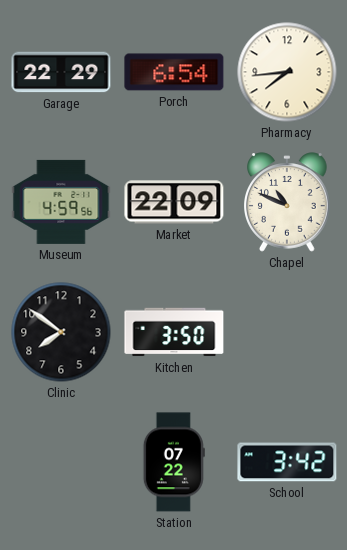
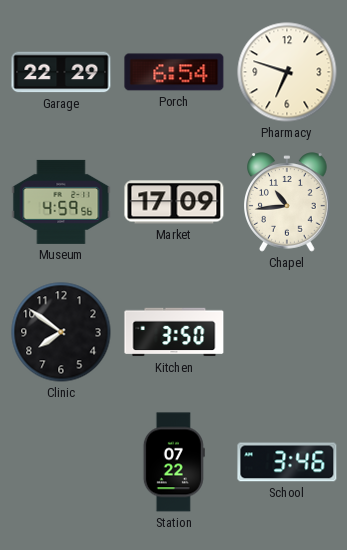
Pharmacy: 7:44 -> 6:48
Market: 22:09 -> 17:09
Chapel: 10:49 -> 10:44
School: 3:42 -> 3:46
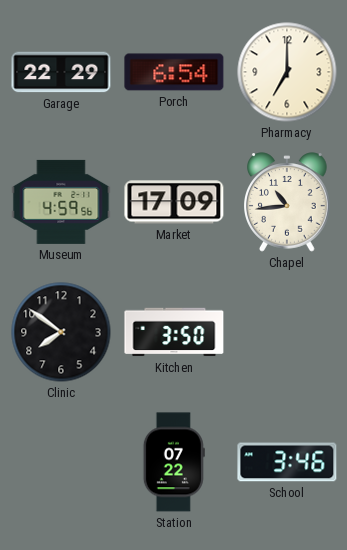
Pharmacy: 6:48 -> 7:00
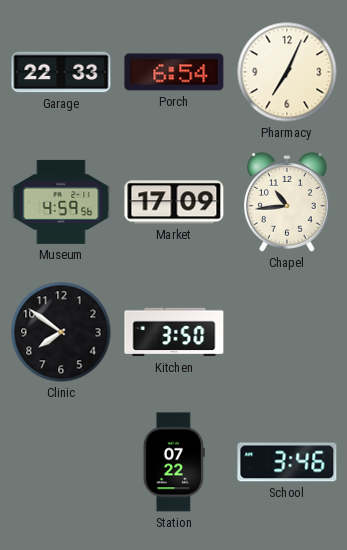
Garage: 22:29 -> 22:33
Pharmacy: 7:00 -> 7:04
